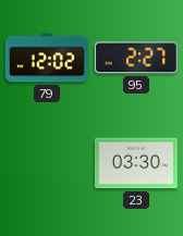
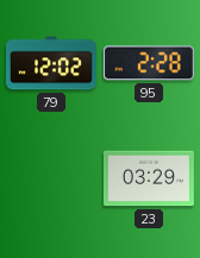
95: 2:27 -> 2:28
23: 03:30 -> 03:29
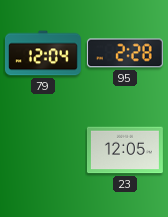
79: 12:02 -> 12:04
23: 03:29 -> 12:05
